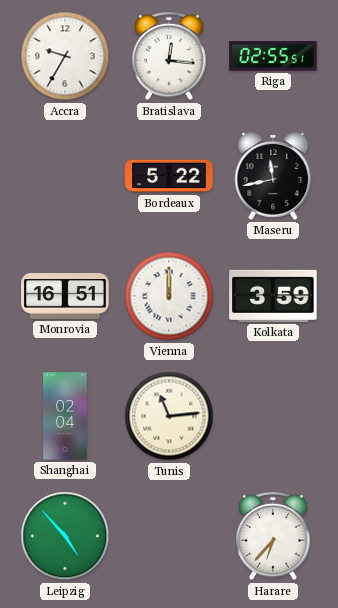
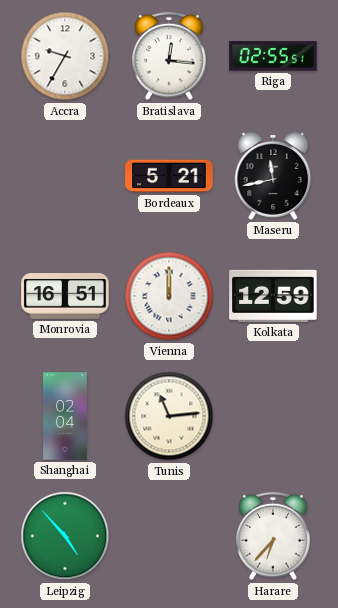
Bordeaux: 5:22 -> 5:21
Kolkata: 3:59 -> 12:59
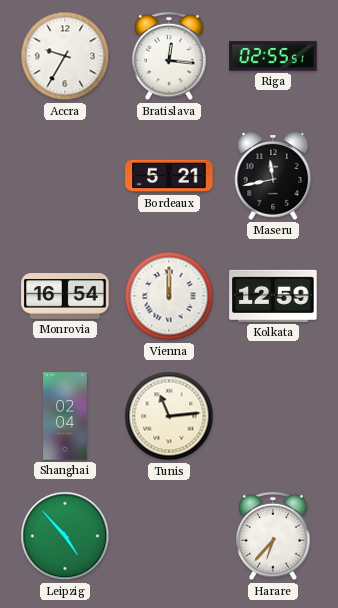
Monrovia: 16:51 -> 16:54
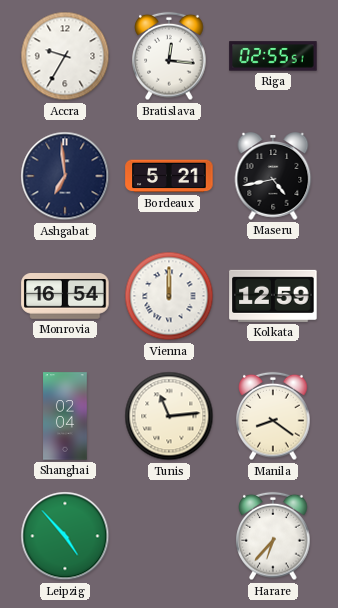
Ashgabat: none -> 6:59
Maseru: 11:43 -> 4:43
Manila: none -> 8:21
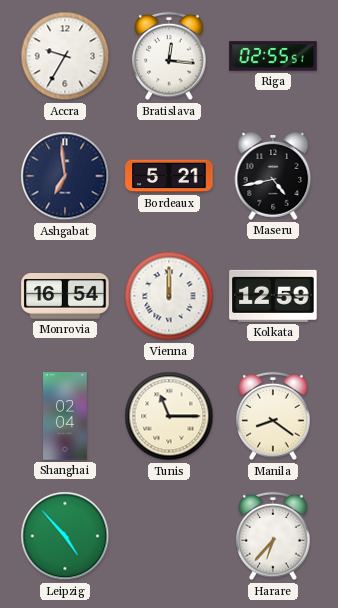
Tunis: 11:14 -> 11:15
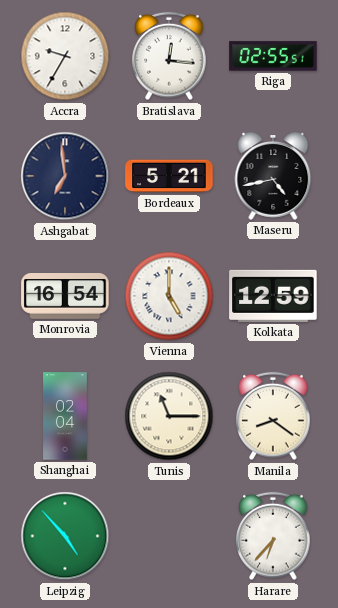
Vienna: 12:00 -> 5:00
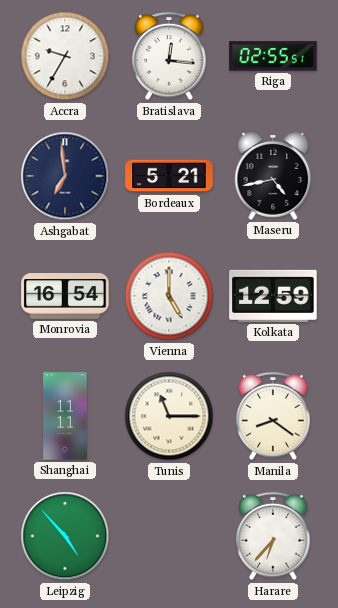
Shanghai: 02:04 -> 11:11
